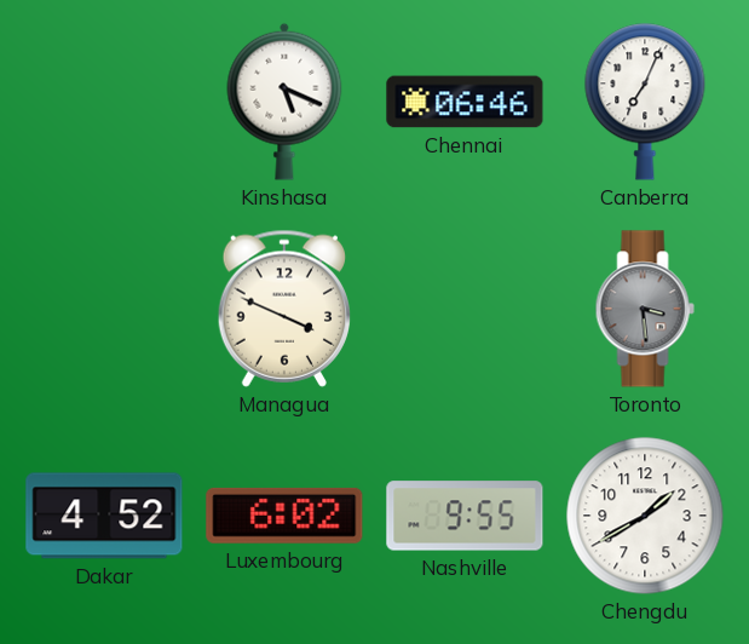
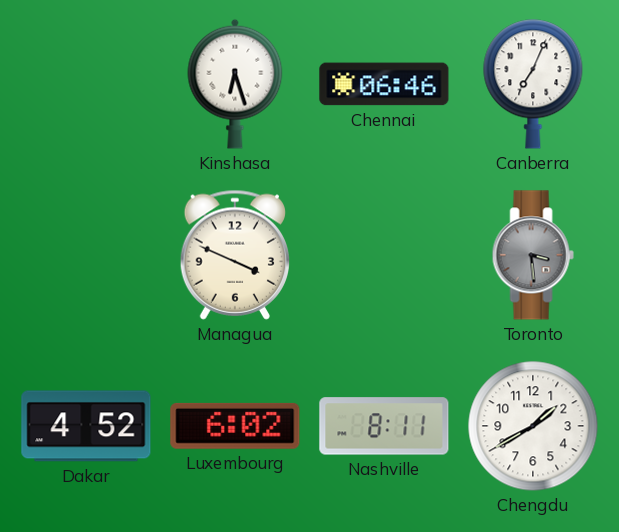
Kinshasa: 5:19 -> 6:27
Nashville: 9:55 -> 8:11
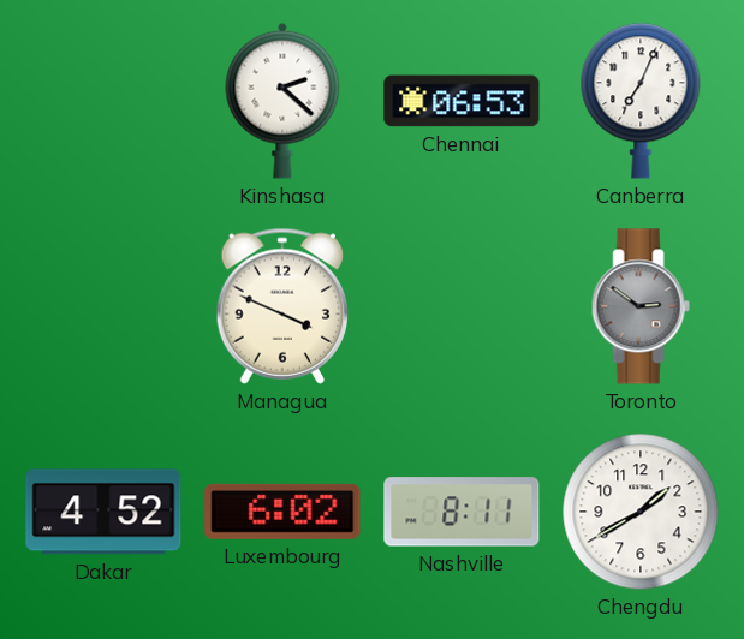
Kinshasa: 6:27 -> 2:22
Chennai: 06:46 -> 06:53
Toronto: 3:29 -> 2:51
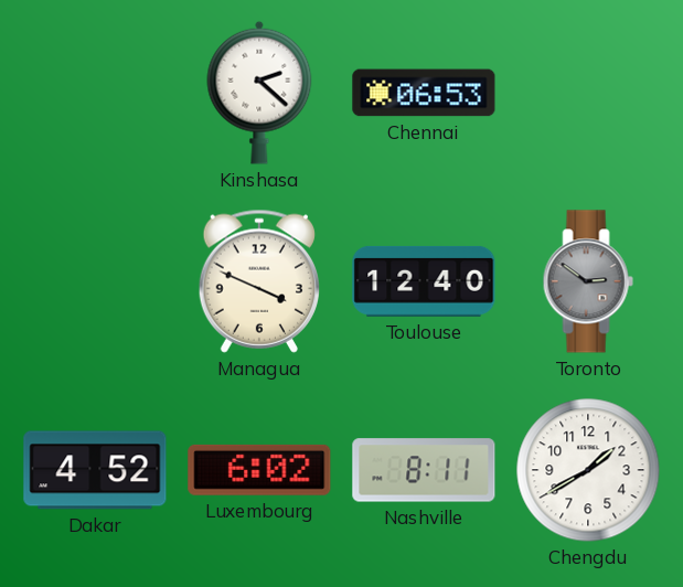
Canberra: 7:04 -> none
Toulouse: none -> 12:40
